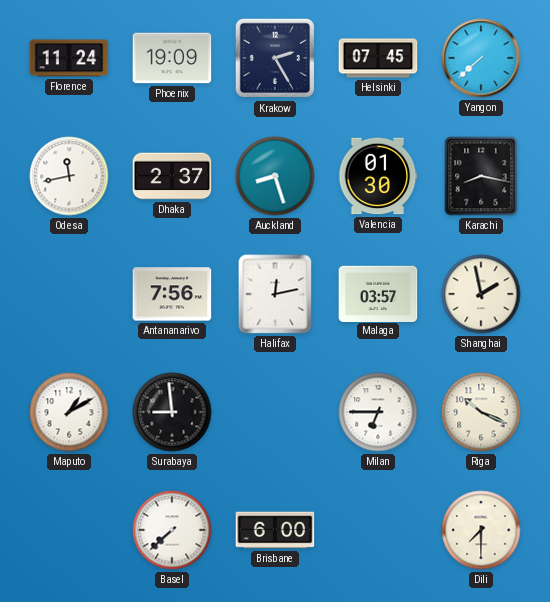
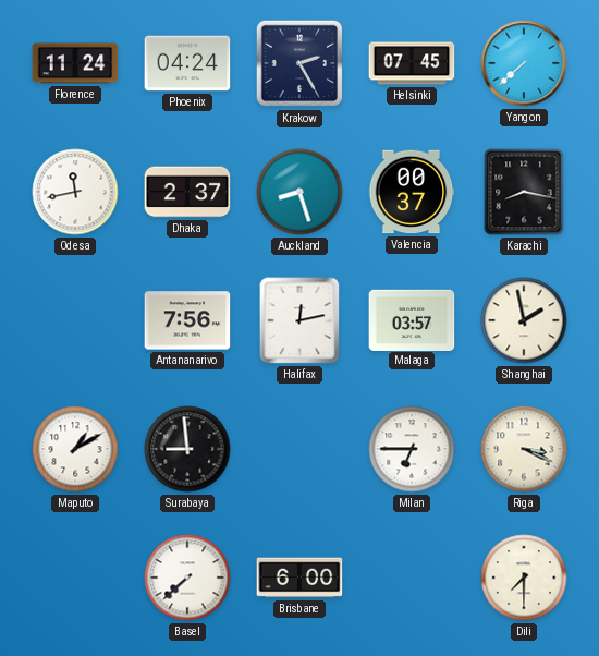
Phoenix: 19:09 -> 04:24
Valencia: 01:30 -> 00:37
Riga: 10:19 -> 3:19
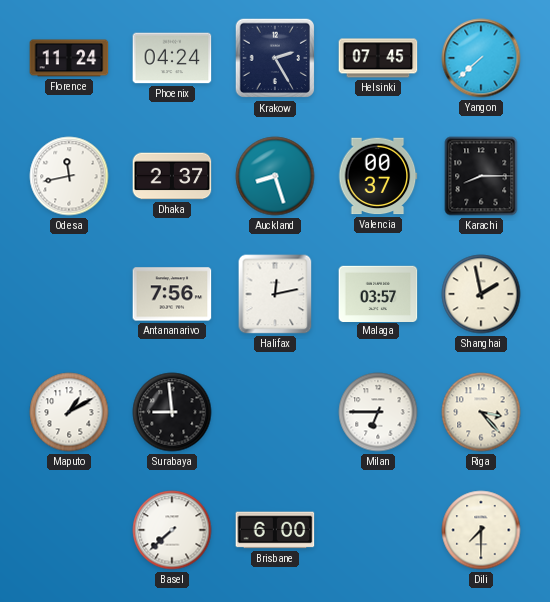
Karachi: 8:17 -> 8:15
Riga: 3:19 -> 3:23
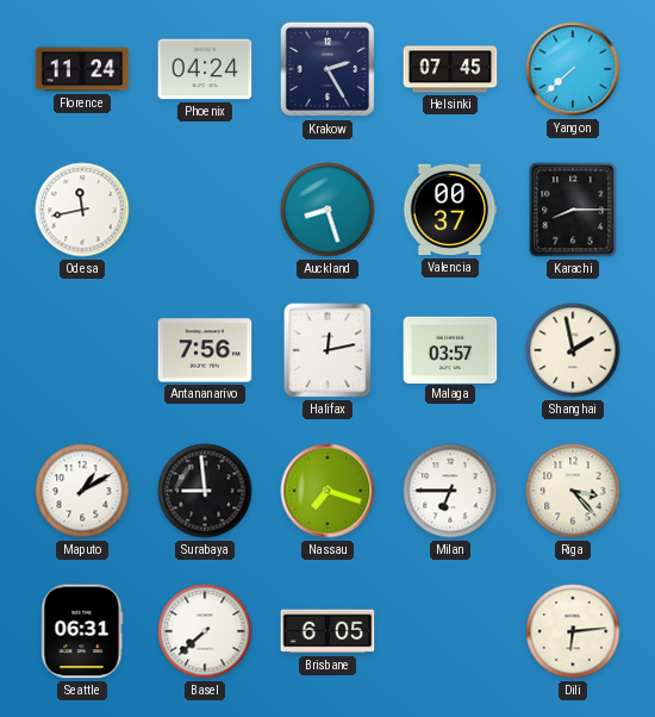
Dhaka: 2:37 -> none
Nassau: none -> 7:18
Seattle: none -> 06:31
Brisbane: 6:00 -> 6:05
Dili: 7:30 -> 6:14
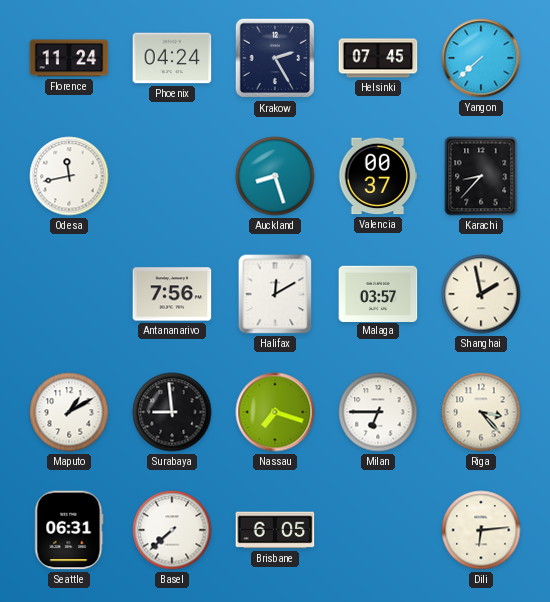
Karachi: 8:15 -> 8:37
Halifax: 12:13 -> 12:10
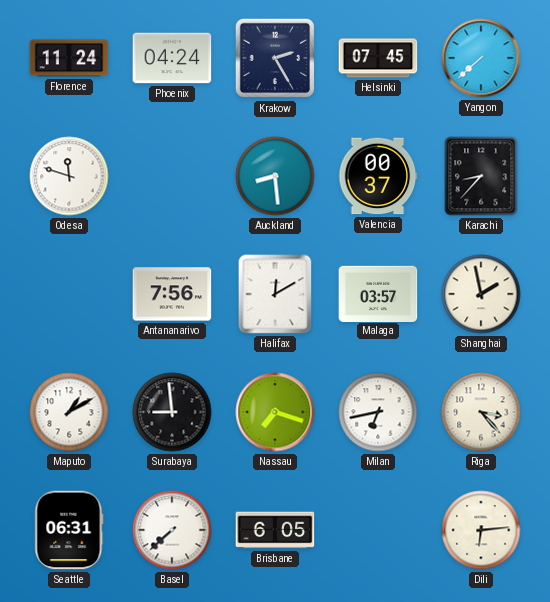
Odesa: 11:43 -> 11:48
Auckland: 8:27 -> 8:29
Milan: 6:45 -> 6:43
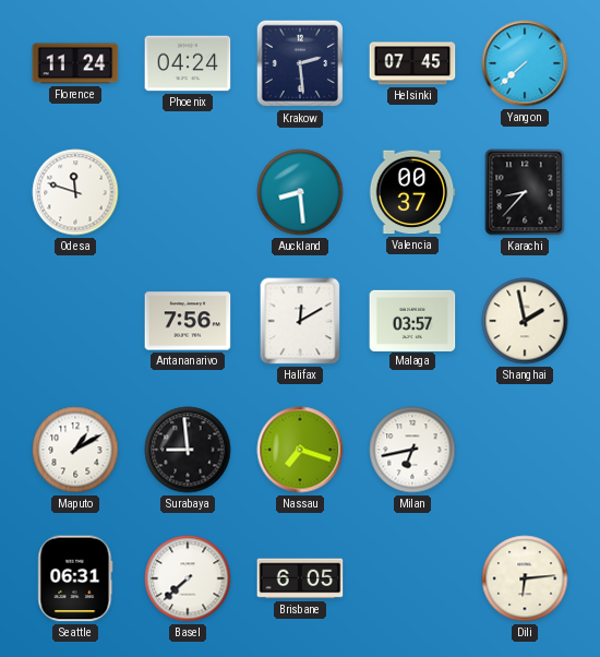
Krakow: 2:25 -> 2:29
Riga: 3:23 -> none
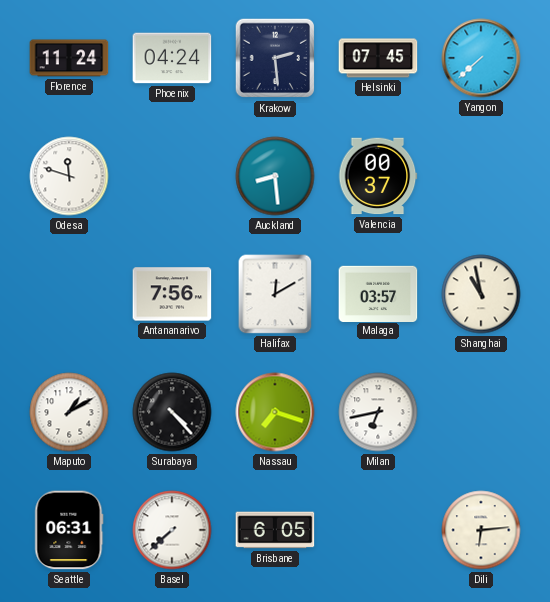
Karachi: 8:37 -> none
Shanghai: 1:58 -> 10:58
Surabaya: 8:59 -> 4:23
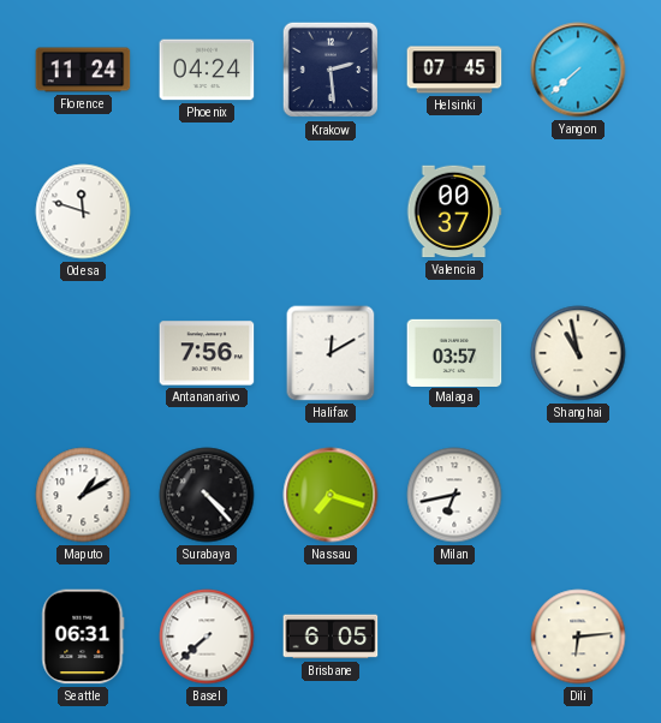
Auckland: 8:29 -> none
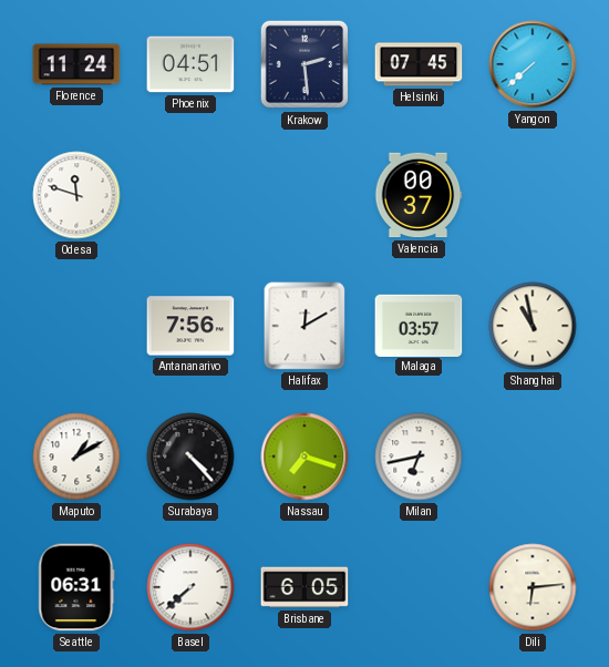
Phoenix: 04:24 -> 04:51
